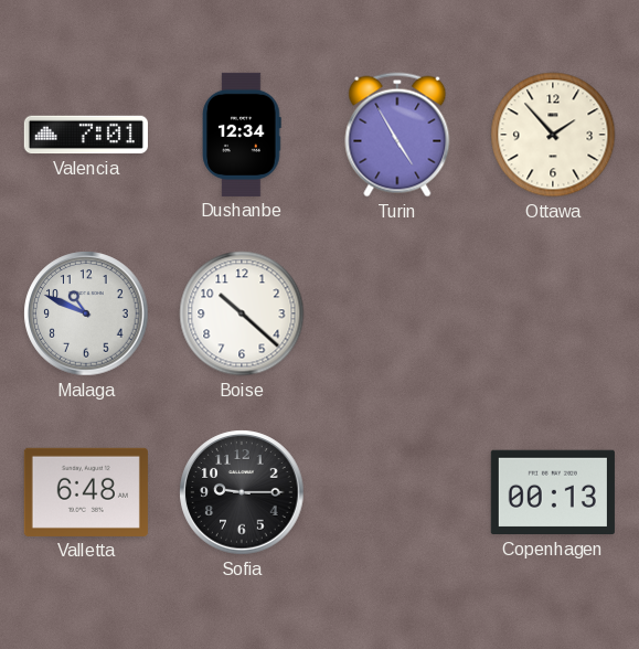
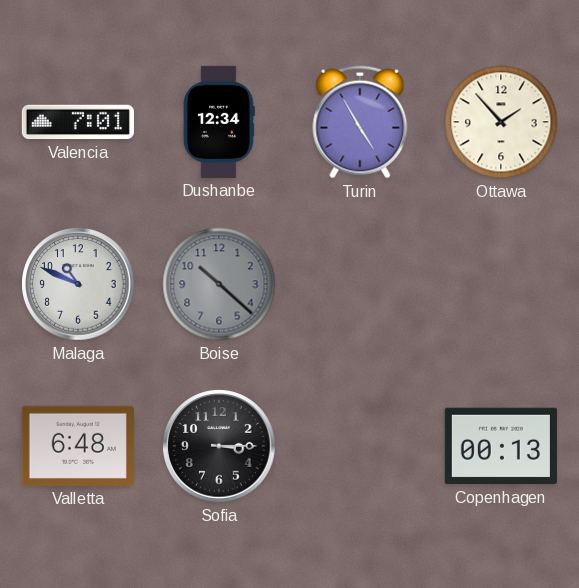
Boise dial: white -> grey
Sofia: 9:15 -> 3:15
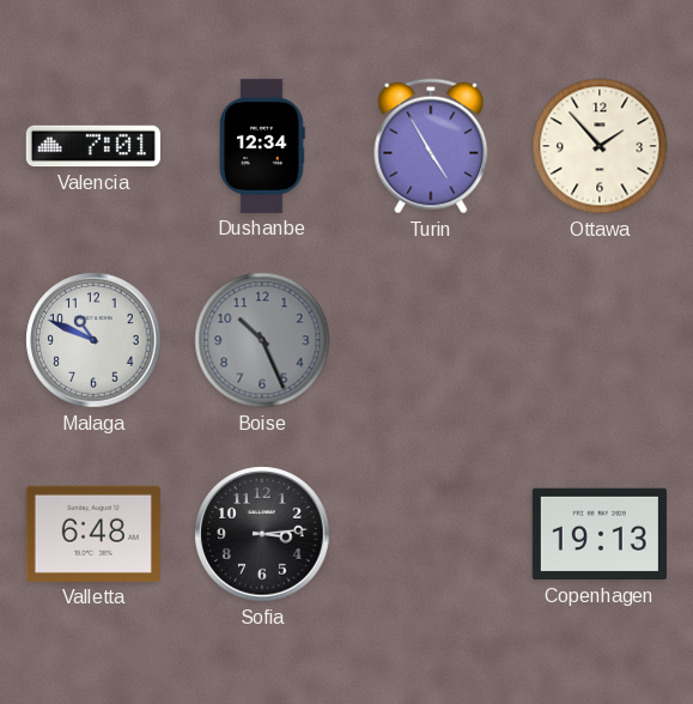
Boise: 10:22 -> 10:26
Sofia: 3:15 -> 3:14
Copenhagen: 00:13 -> 19:13
